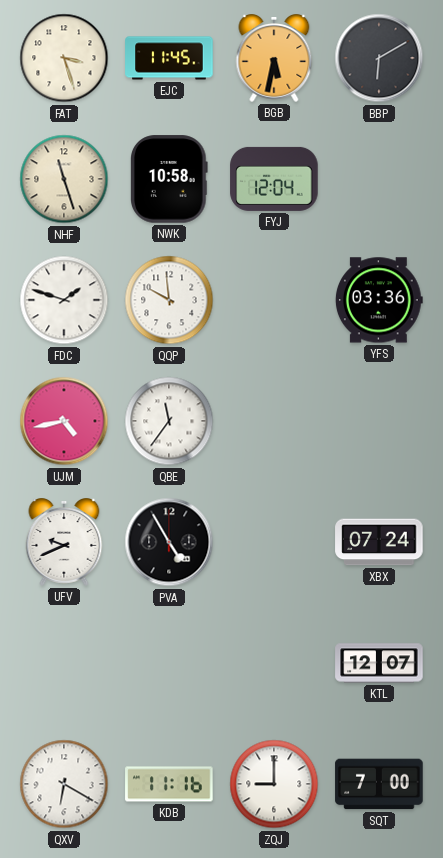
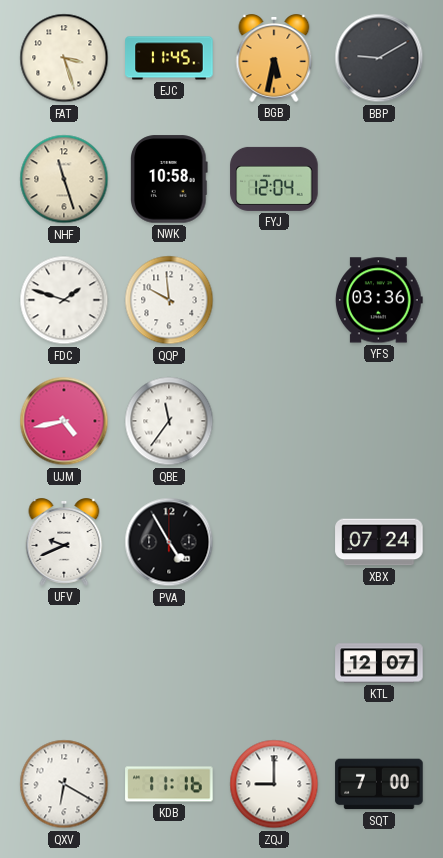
BBP: 6:10 -> 9:10
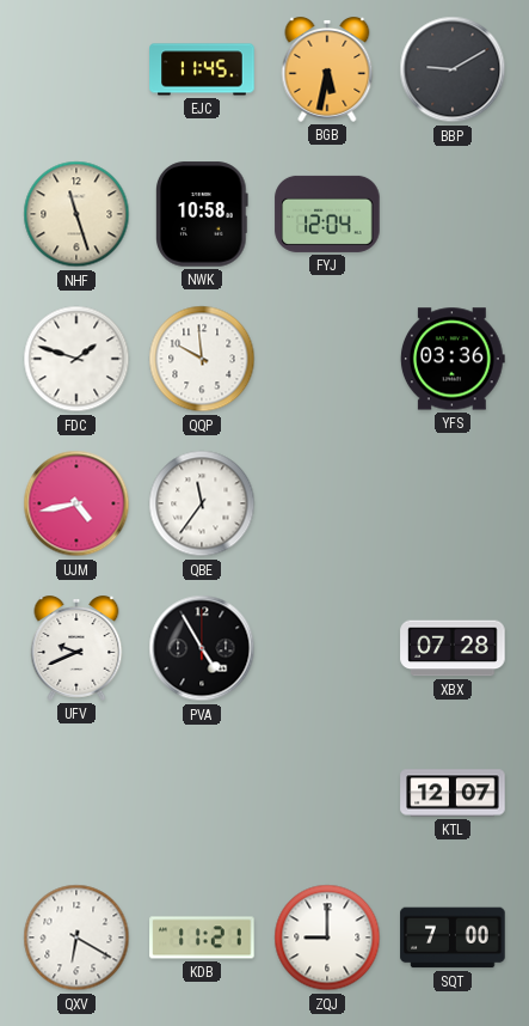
FAT: 3:27 -> none
XBX: 07:24 -> 07:28
KDB: 11:16 -> 11:21
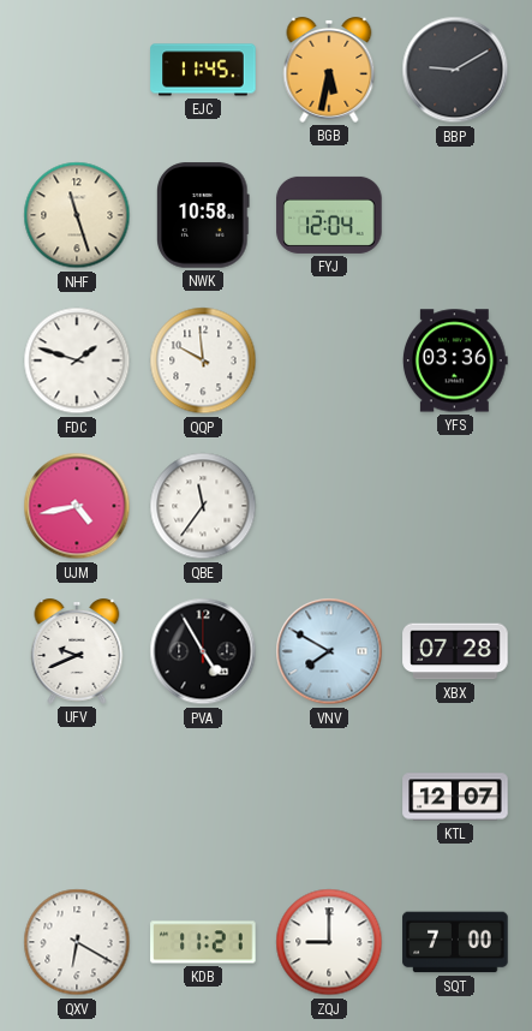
VNV: none -> 7:50
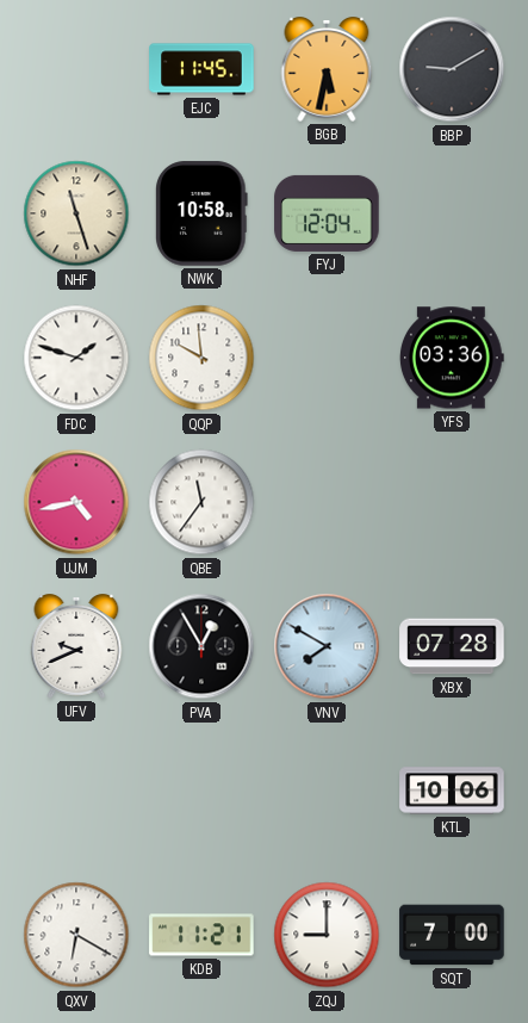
PVA: 4:55 -> 12:55
KTL: 12:07 -> 10:06
